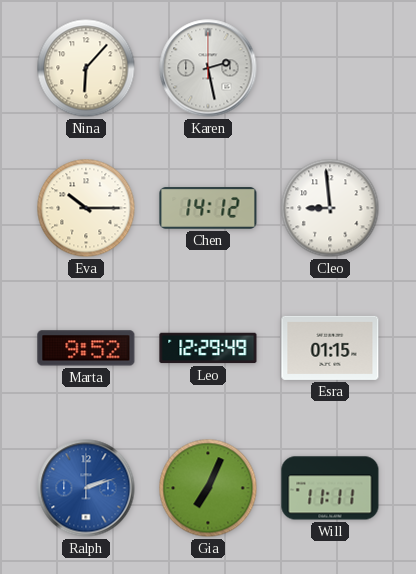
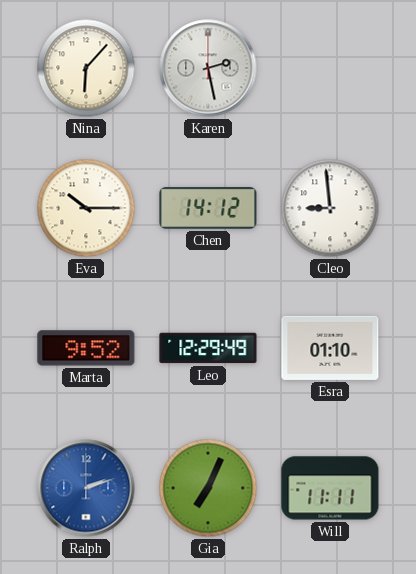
Esra: 01:15 -> 01:10
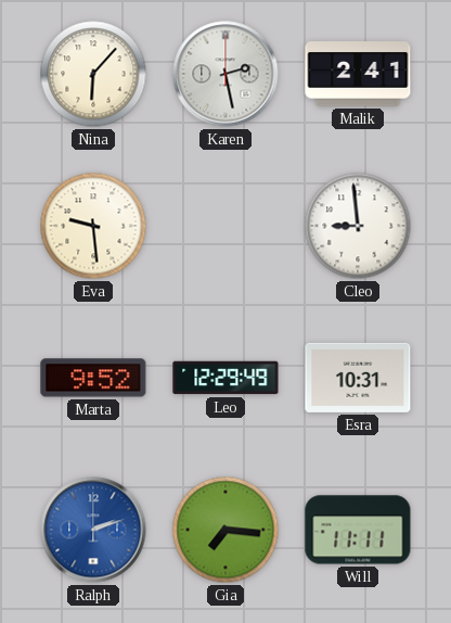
Malik: none -> 2:41
Eva: 10:15 -> 9:29
Chen: 14:12 -> none
Esra: 01:10 -> 10:31
Gia: 7:04 -> 7:16
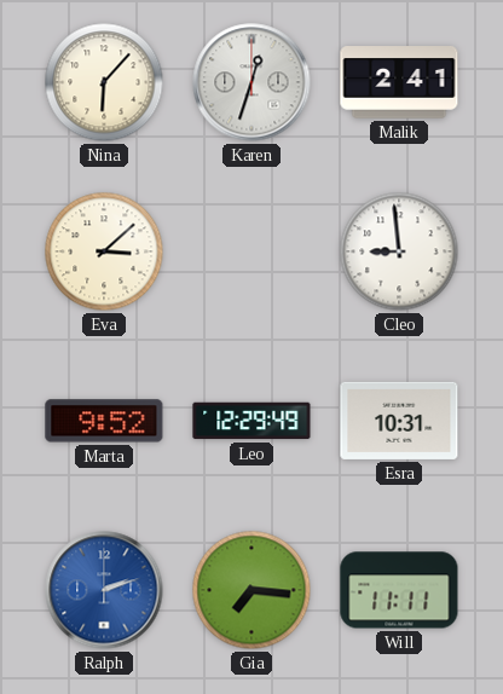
Karen: 2:28 -> 12:33
Eva: 9:29 -> 3:08
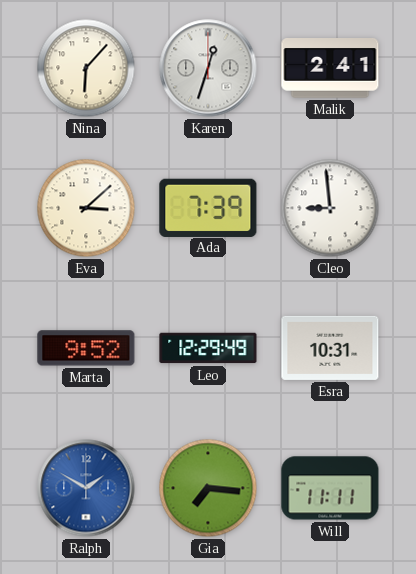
Ada: none -> 7:39
Ralph: 2:12 -> 1:50
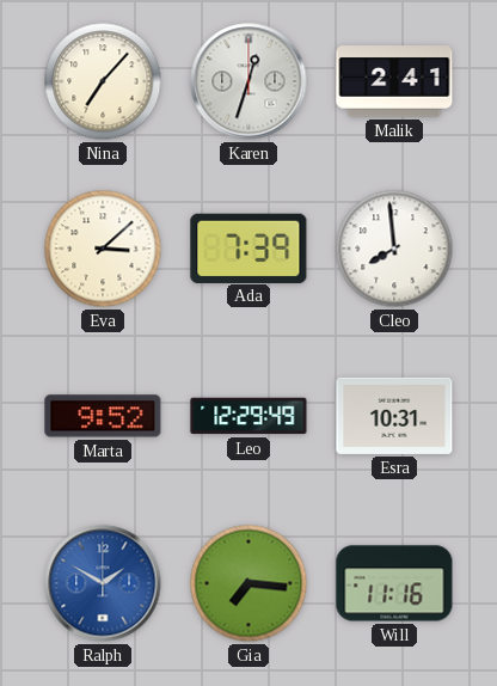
Nina: 6:07 -> 7:07
Cleo: 8:59 -> 7:59
Will: 11:11 -> 11:16
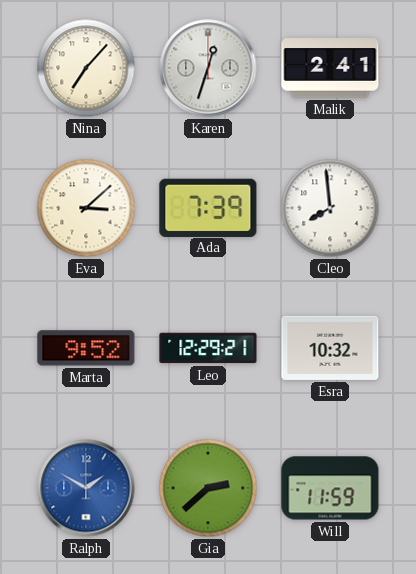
Leo: 12:29:49 -> 12:29:21
Esra: 10:31 -> 10:32
Gia: 7:16 -> 2:38
Will: 11:16 -> 11:59
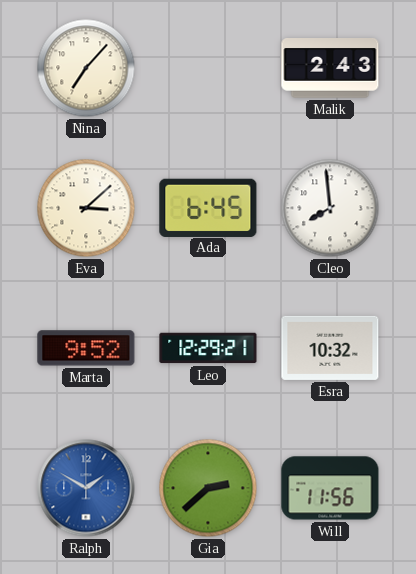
Karen: 12:33 -> none
Malik: 2:41 -> 2:43
Ada: 7:39 -> 6:45
Will: 11:59 -> 11:56
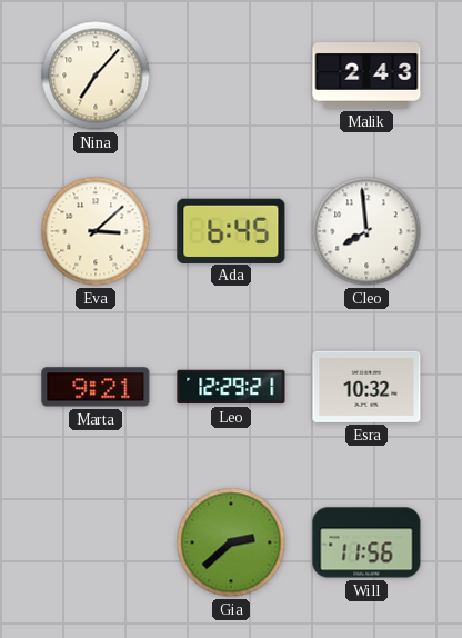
Marta: 9:52 -> 9:21
Ralph: 1:50 -> none
